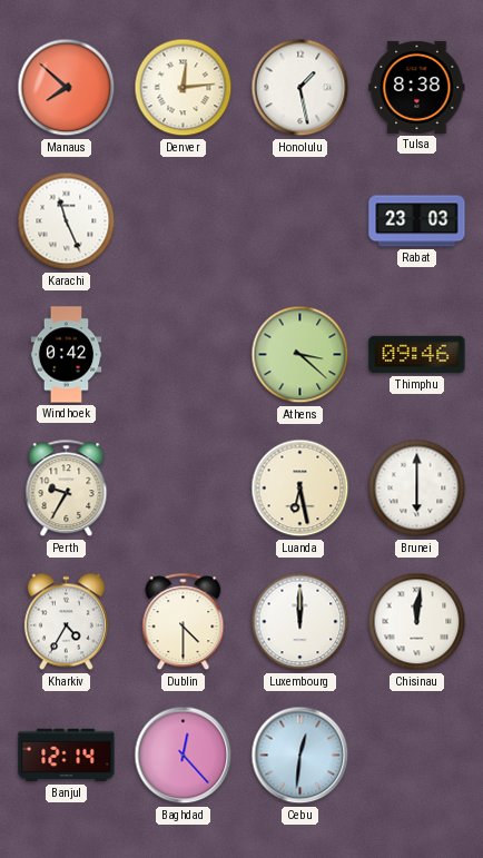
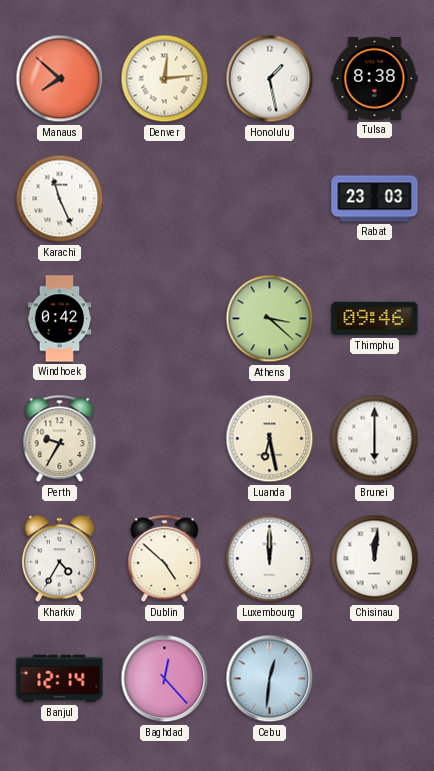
Dublin: 4:30 -> 4:52
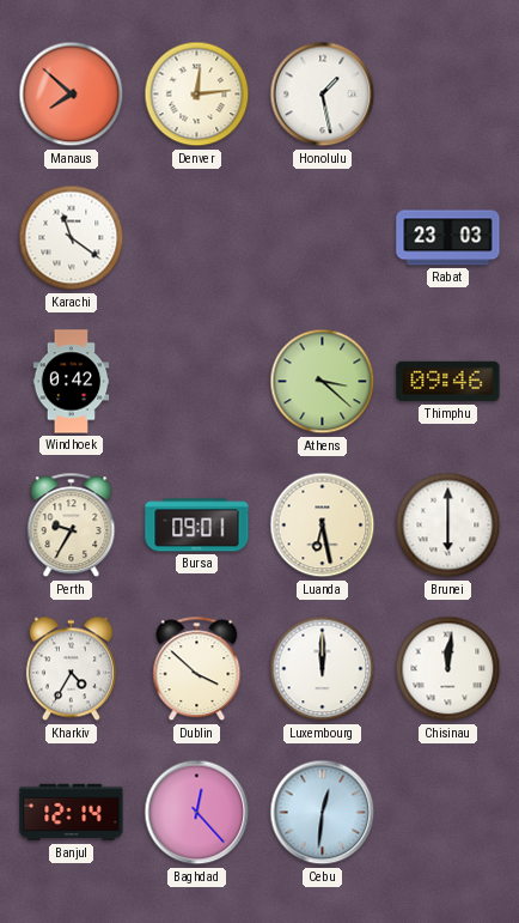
Tulsa: 8:38 -> none
Karachi: 11:26 -> 11:21
Bursa: none -> 09:01
Dublin: 4:52 -> 3:52
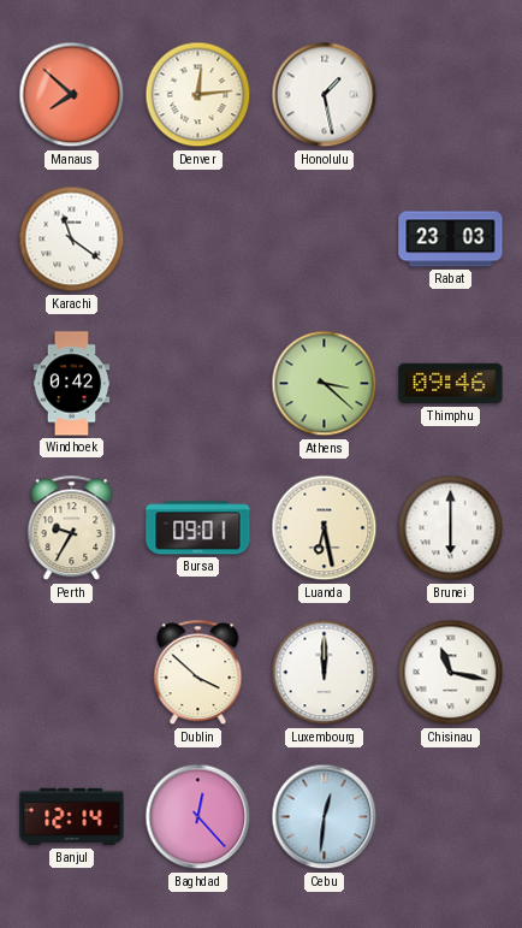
Kharkiv: 4:35 -> none
Chisinau: 12:01 -> 11:17
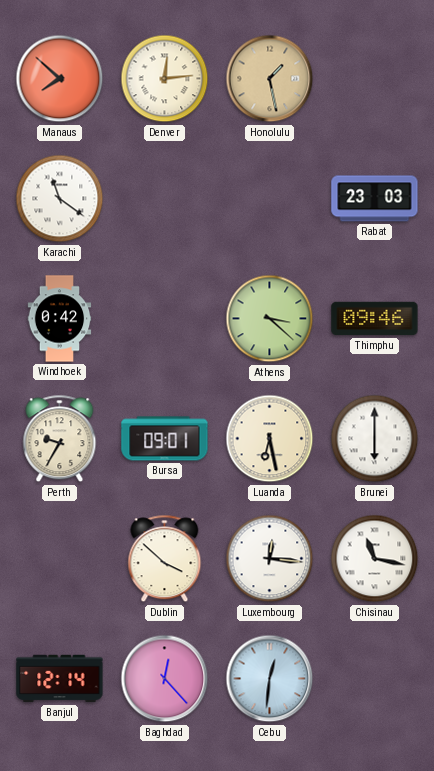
Honolulu dial: white -> champagne
Luxembourg: 12:00 -> 12:16
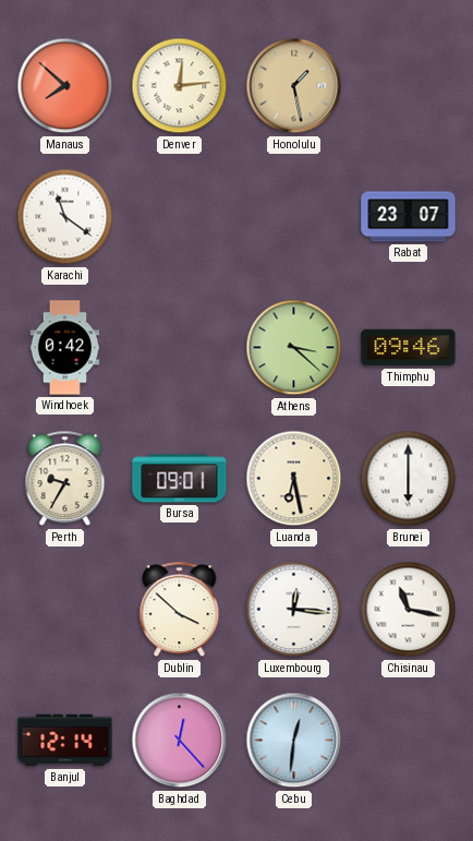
Rabat: 23:03 -> 23:07
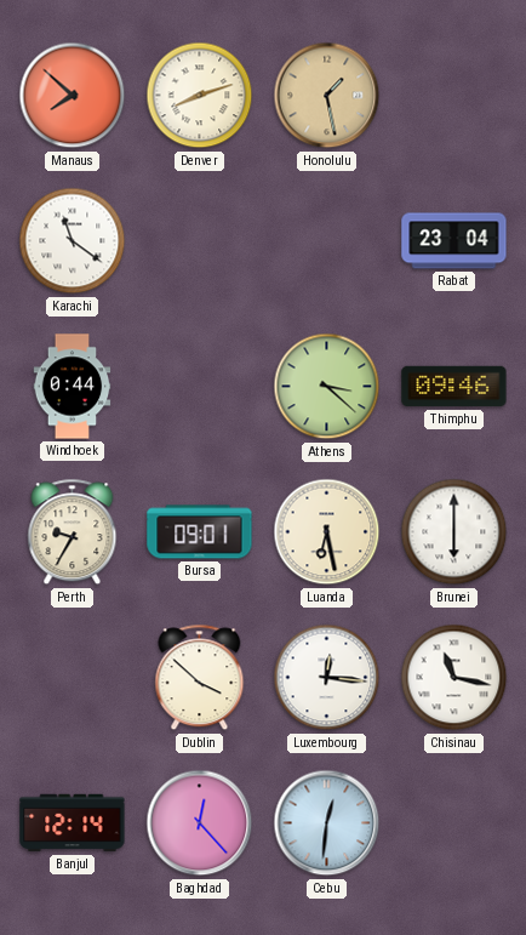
Denver: 12:14 -> 8:12
Rabat: 23:07 -> 23:04
Windhoek: 0:42 -> 0:44
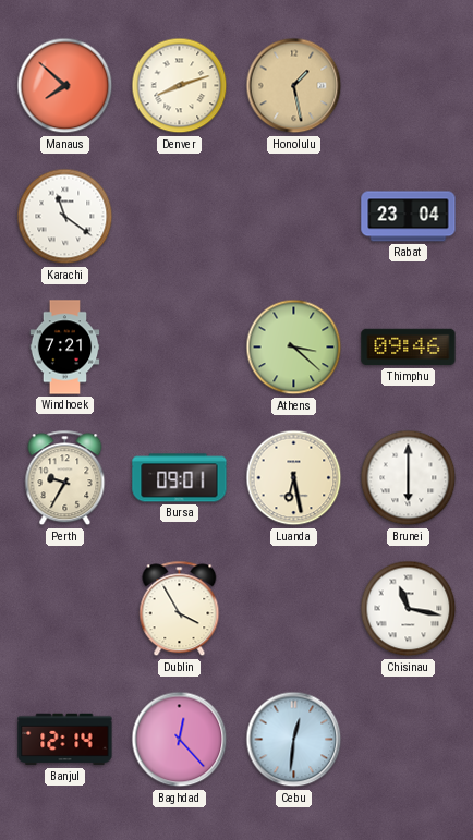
Windhoek: 0:44 -> 7:21
Dublin: 3:52 -> 3:55
Luxembourg: 12:16 -> none
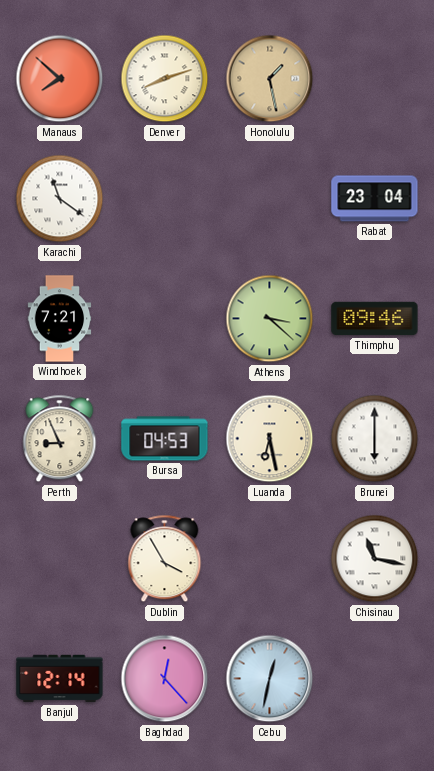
Perth: 9:35 -> 8:56
Bursa: 09:01 -> 04:53
Cebu: 12:31 -> 12:32
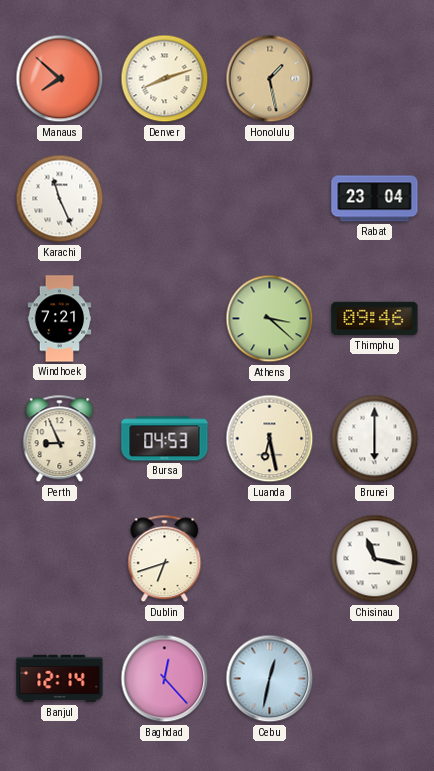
Karachi: 11:21 -> 11:26
Dublin: 3:55 -> 6:42
